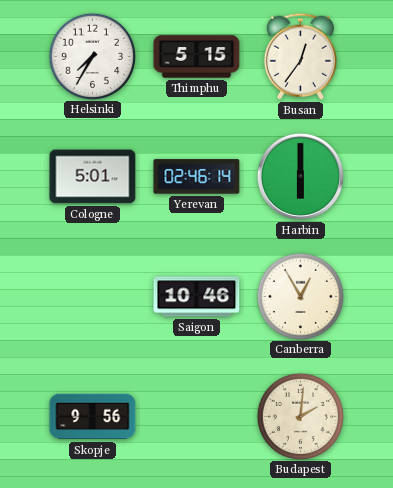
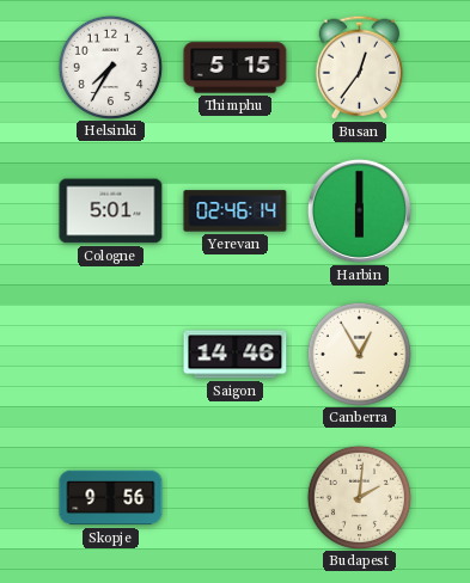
Saigon: 10:46 -> 14:46
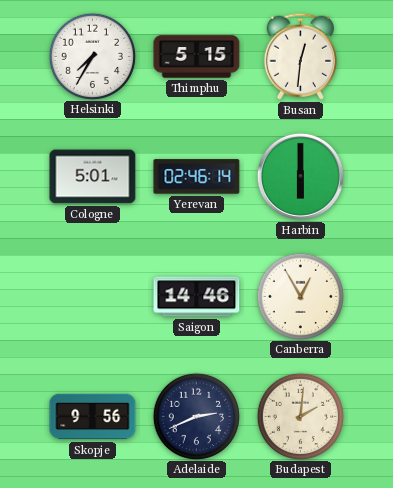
Busan: 12:36 -> 12:31
Adelaide: none -> 2:41
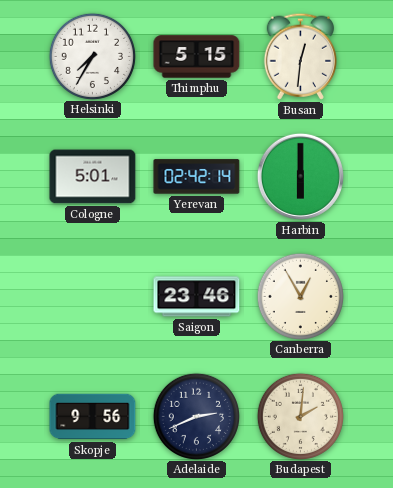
Yerevan: 02:46 -> 02:42
Saigon: 14:46 -> 23:46
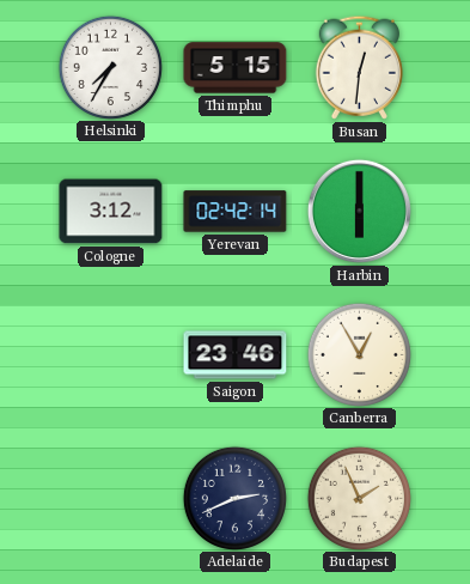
Cologne: 5:01 -> 3:12
Skopje: 9:56 -> none
Budapest: 2:01 -> 1:56
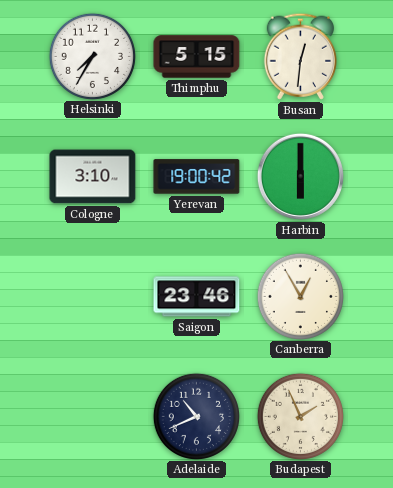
Cologne: 3:12 -> 3:10
Yerevan: 02:42 -> 19:00
Adelaide: 2:41 -> 10:41
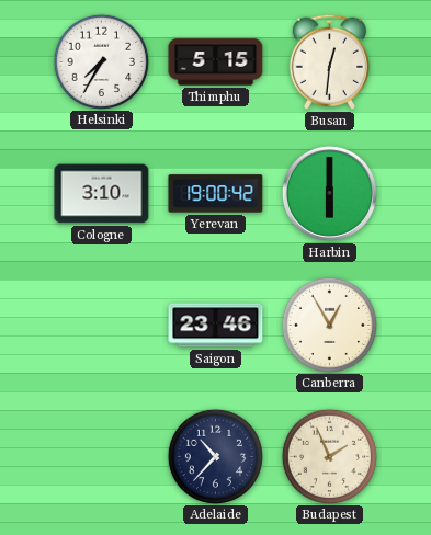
Adelaide: 10:41 -> 10:37
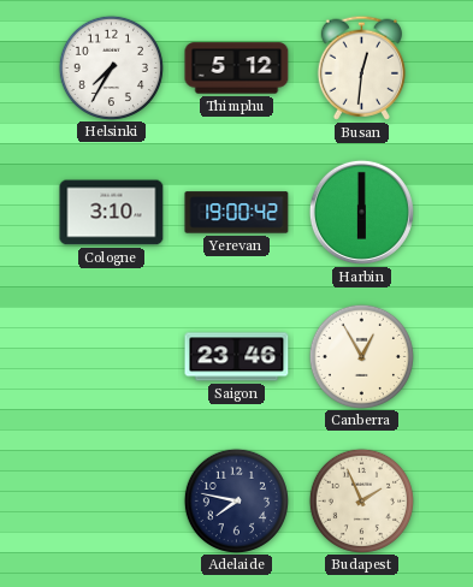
Thimphu: 5:15 -> 5:12
Adelaide: 10:37 -> 7:47
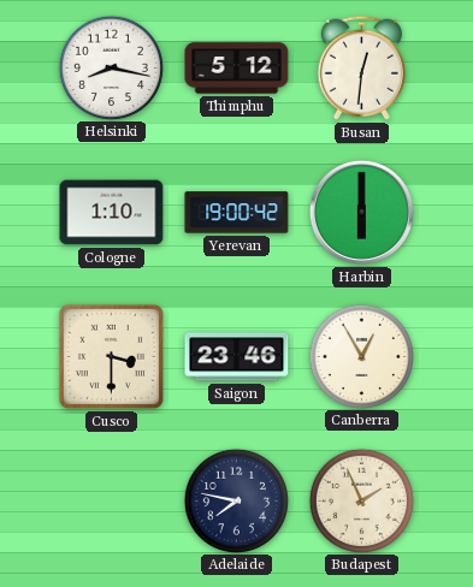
Helsinki: 7:35 -> 8:17
Cologne: 3:10 -> 1:10
Cusco: none -> 3:30
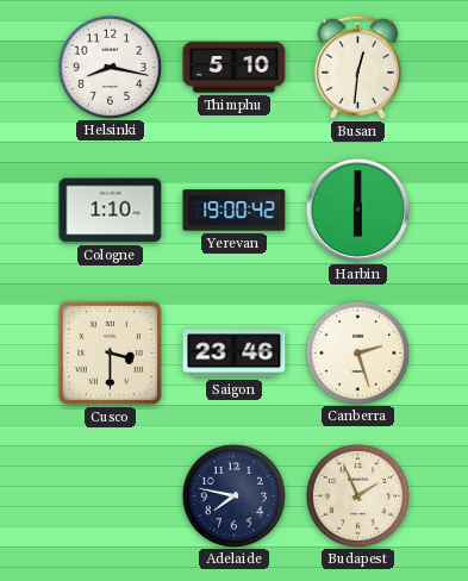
Thimphu: 5:12 -> 5:10
Canberra: 12:55 -> 2:27
